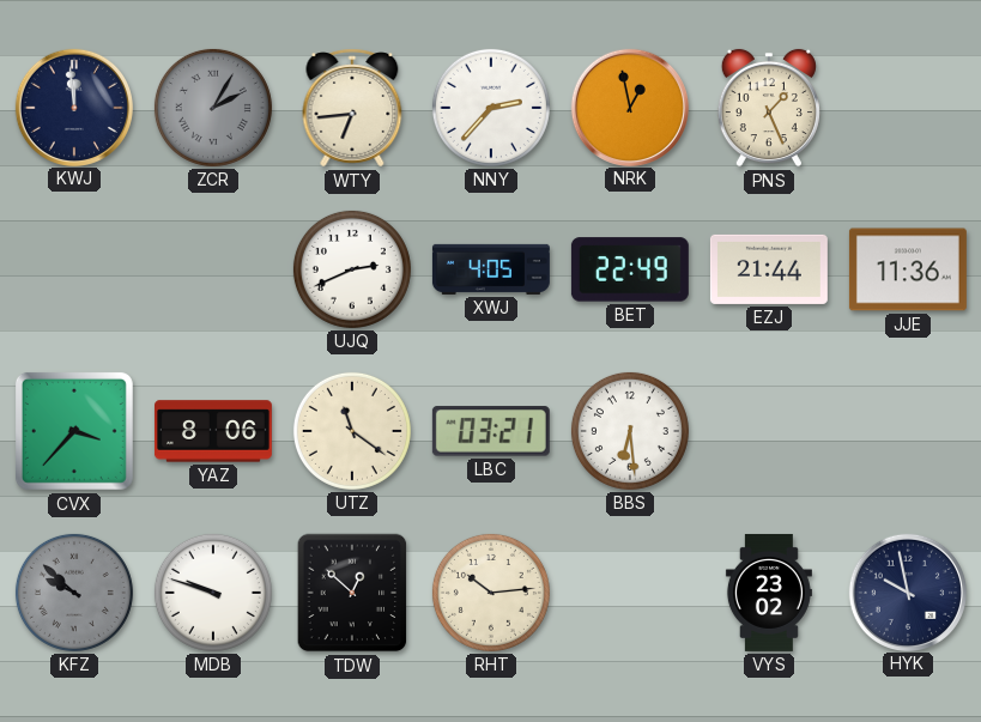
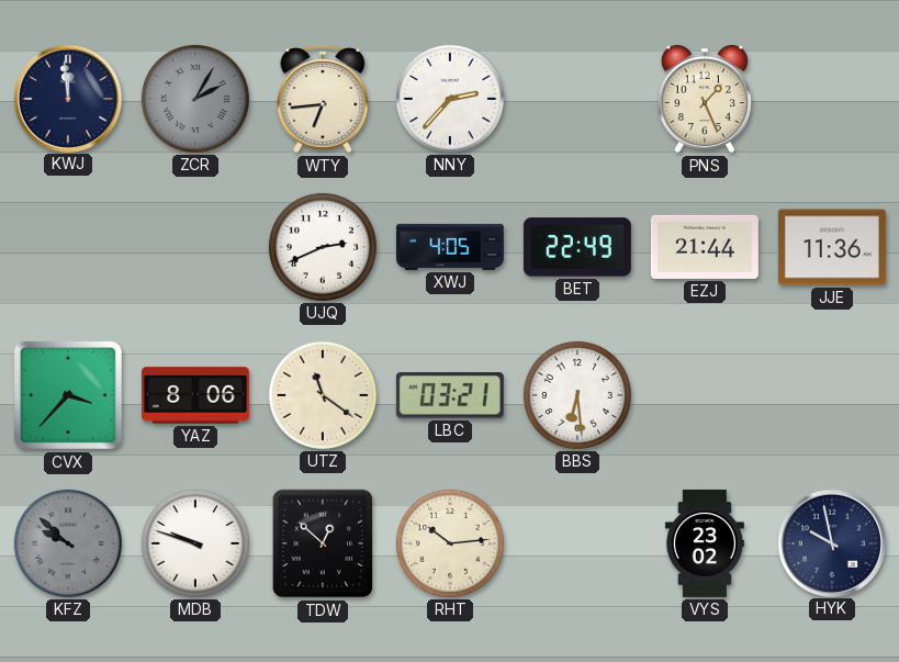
NRK: 12:58 -> none
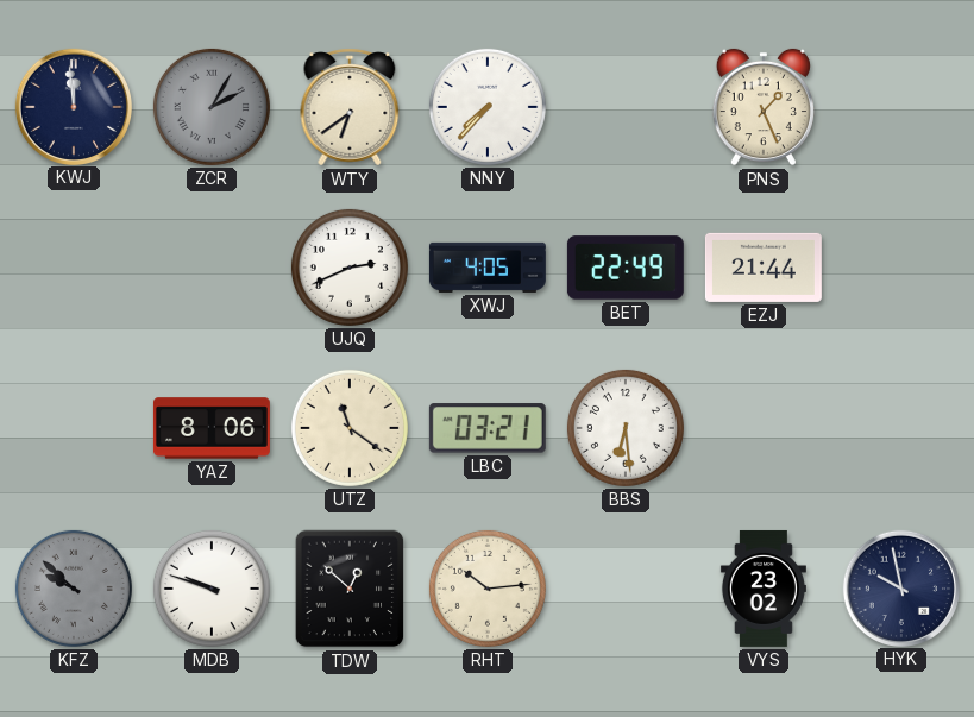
WTY: 6:44 -> 6:39
NNY: 2:37 -> 7:37
JJE: 11:36 -> none
CVX: 3:37 -> none
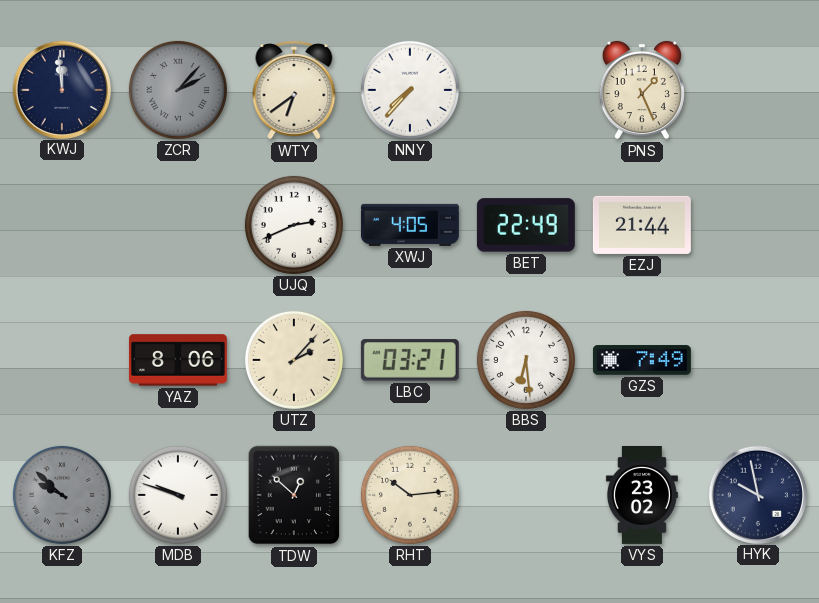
ZCR: 2:05 -> 2:07
UTZ: 11:21 -> 2:07
GZS: none -> 7:49
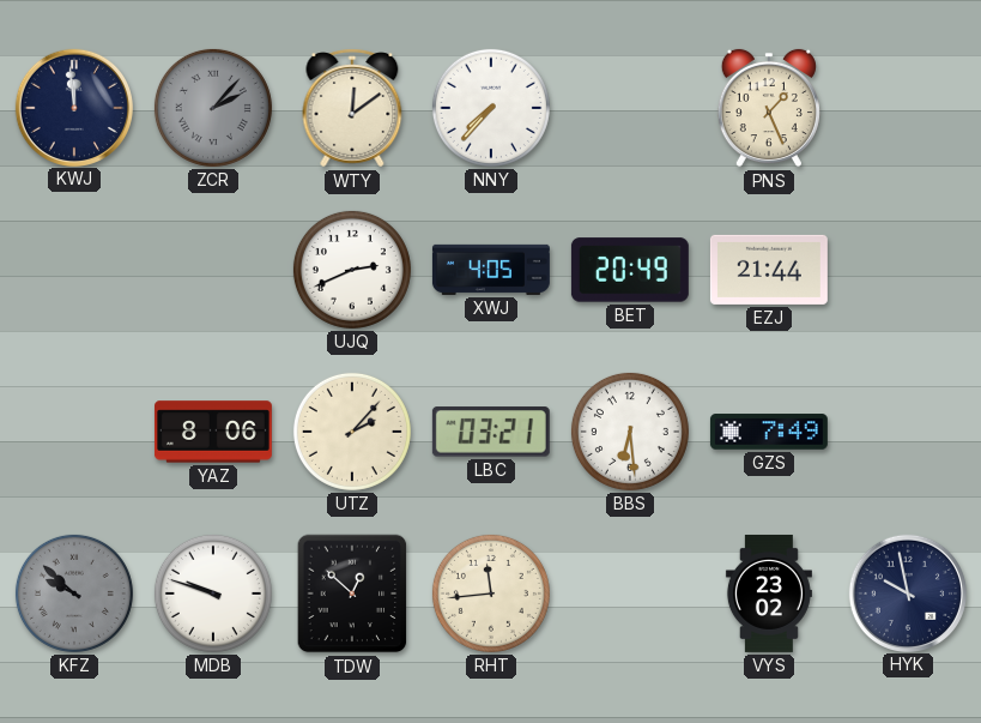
WTY: 6:39 -> 12:09
BET: 22:49 -> 20:49
RHT: 10:14 -> 11:44
